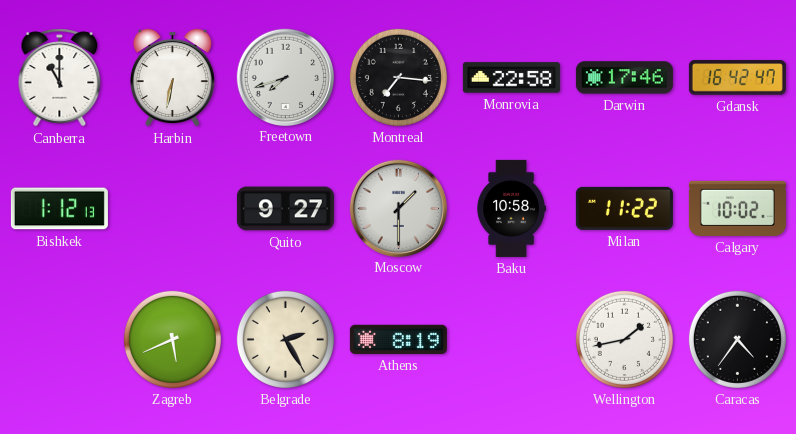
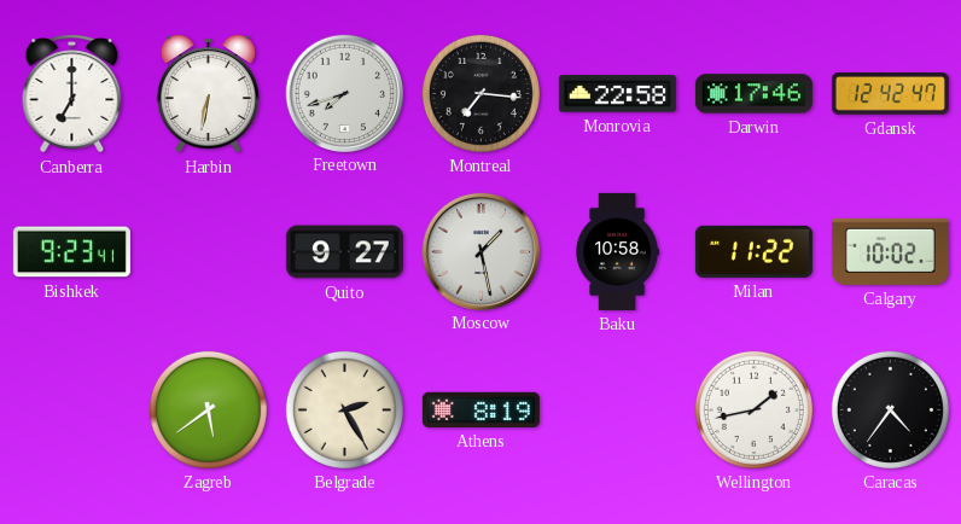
Canberra: 11:00 -> 7:00
Gdansk: 16:42 -> 12:42
Bishkek: 1:12 -> 9:23
Moscow: 1:30 -> 1:28
Zagreb: 5:41 -> 5:39
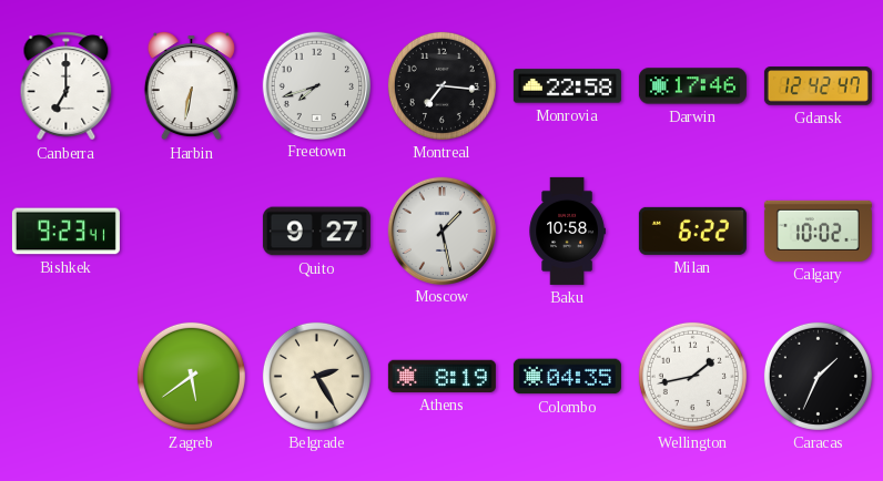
Milan: 11:22 -> 6:22
Colombo: none -> 04:35
Caracas: 4:36 -> 1:34
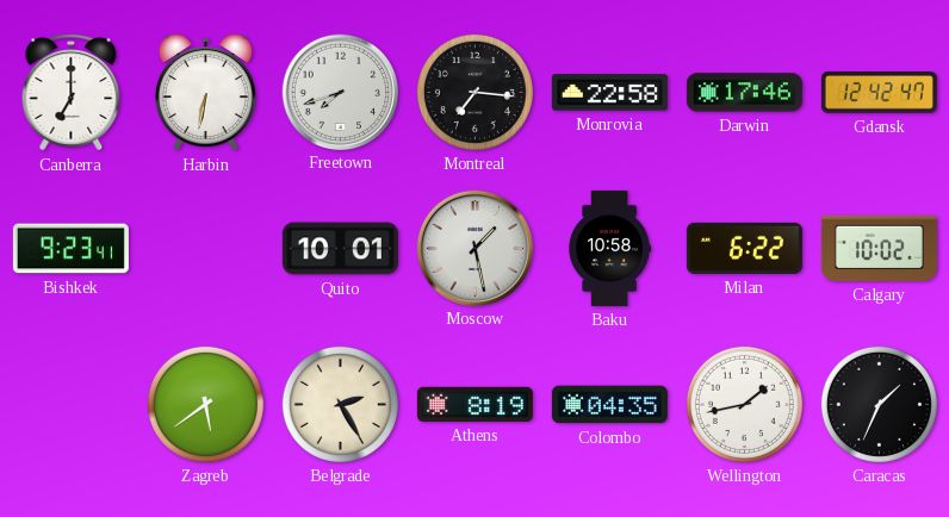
Quito: 9:27 -> 10:01
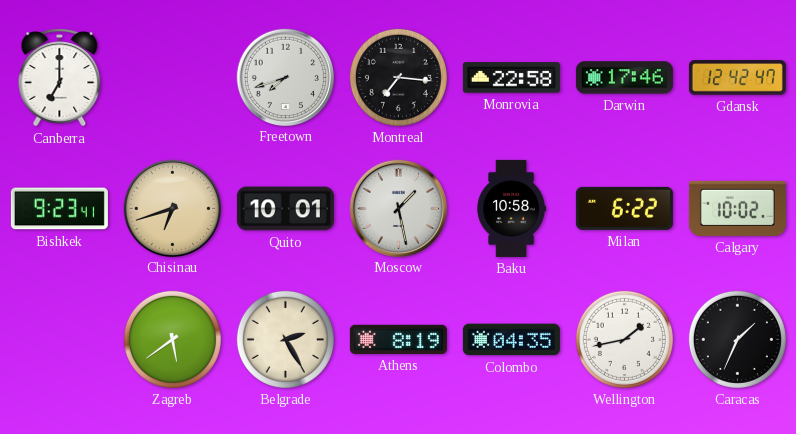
Harbin: 6:32 -> none
Chisinau: none -> 6:42
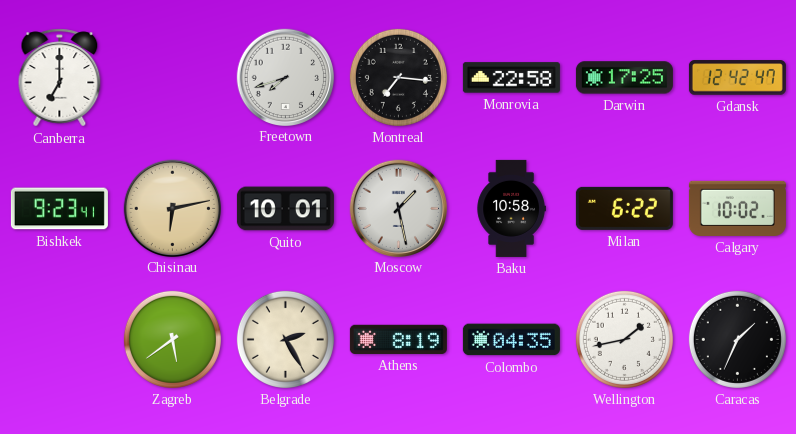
Darwin: 17:46 -> 17:25
Chisinau: 6:42 -> 6:13
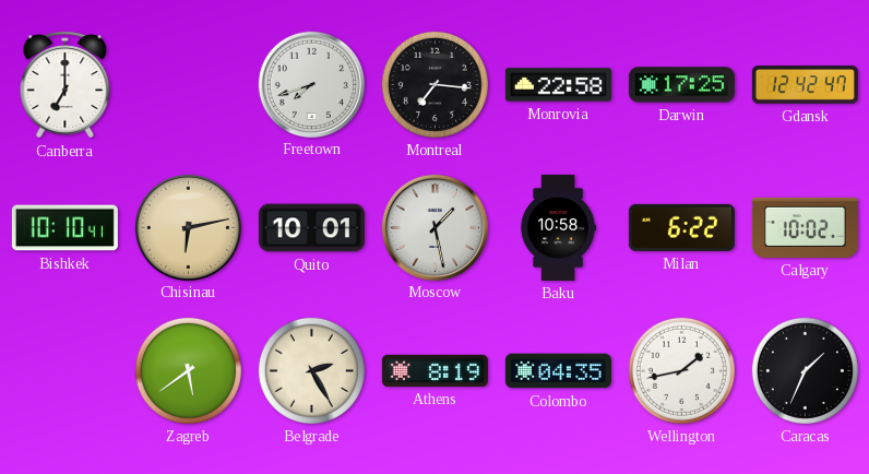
Bishkek: 9:23 -> 10:10
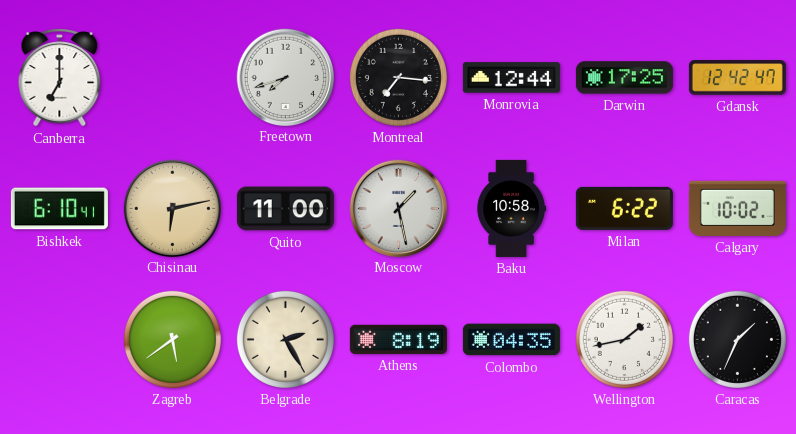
Monrovia: 22:58 -> 12:44
Bishkek: 10:10 -> 6:10
Quito: 10:01 -> 11:00
